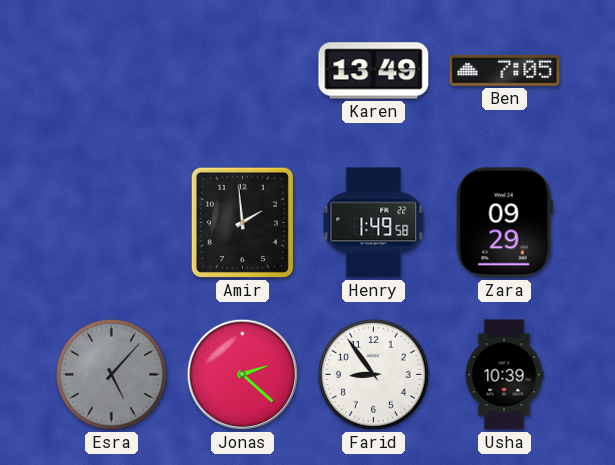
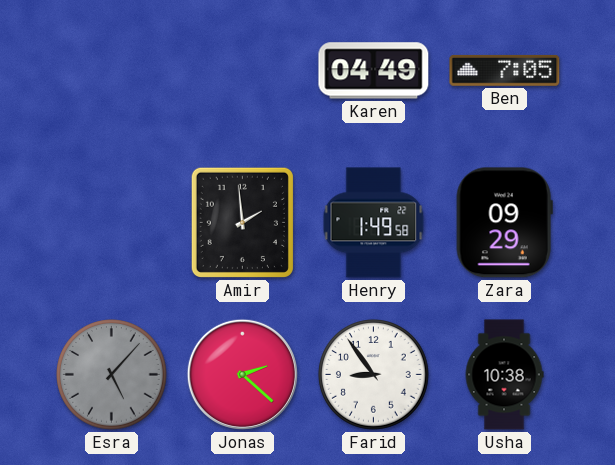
Karen: 13:49 -> 04:49
Usha: 10:39 -> 10:38
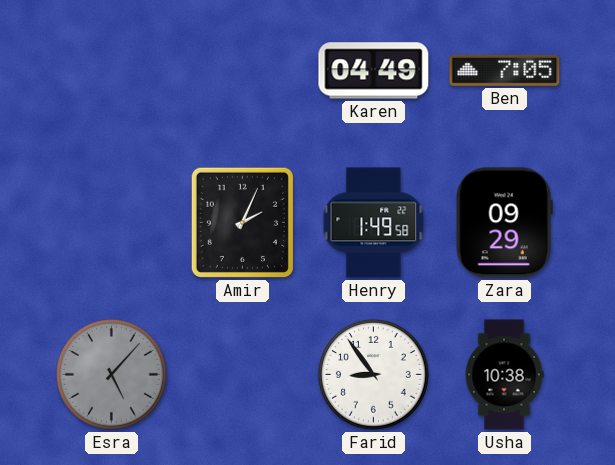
Amir: 1:59 -> 2:04
Jonas: 2:22 -> none
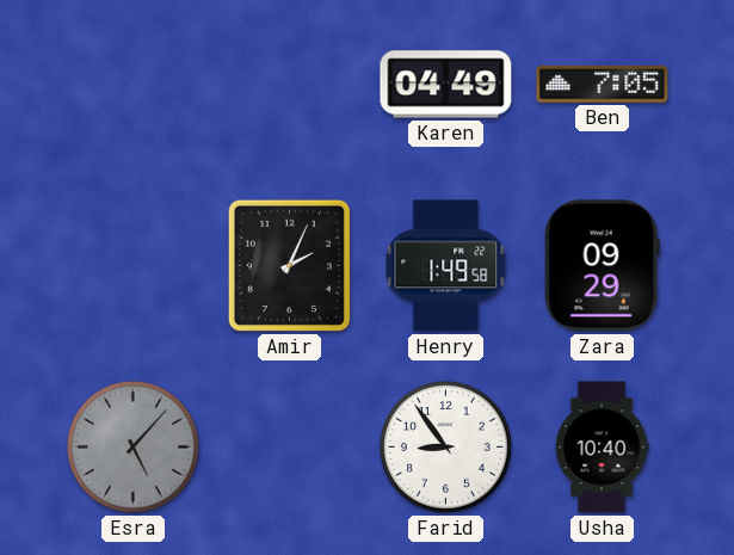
Usha: 10:38 -> 10:40
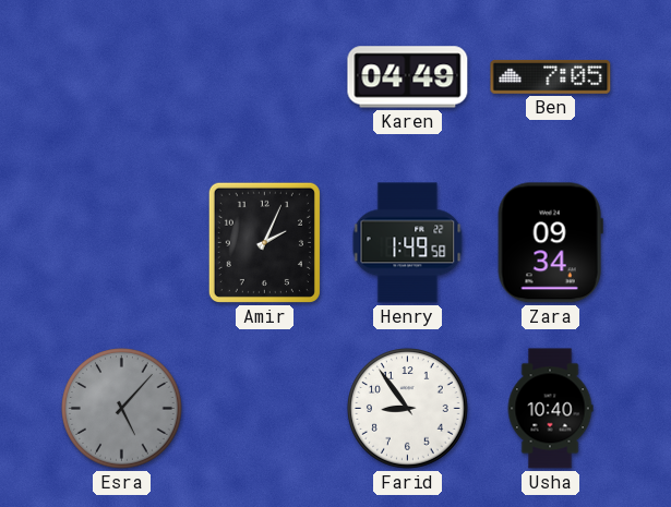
Zara: 09:29 -> 09:34
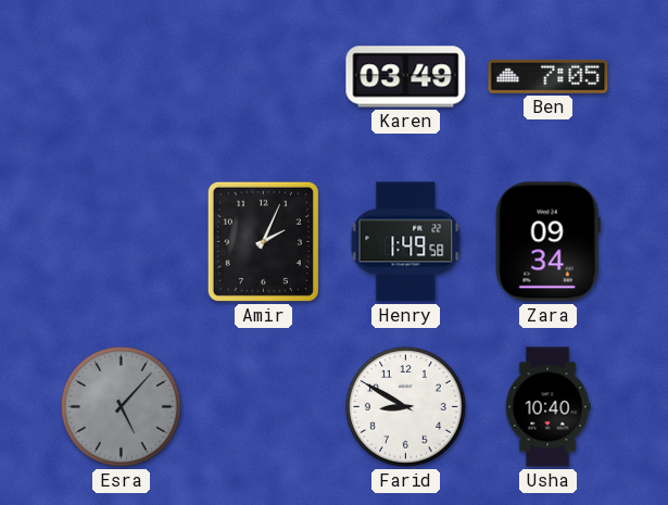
Karen: 04:49 -> 03:49
Farid: 8:54 -> 8:50
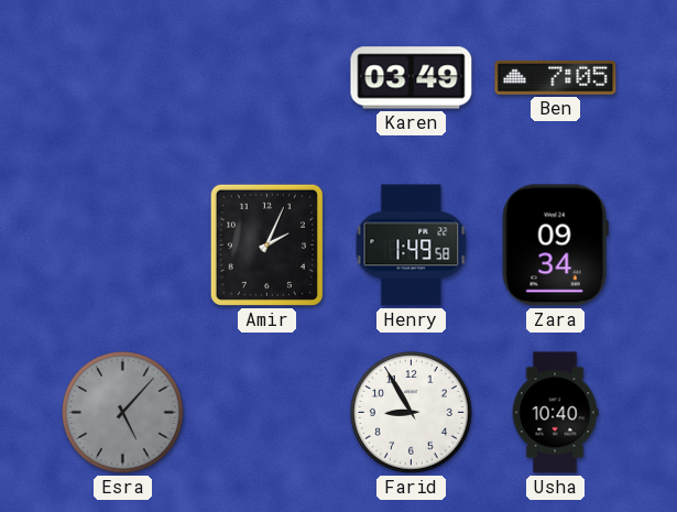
Farid: 8:50 -> 8:55
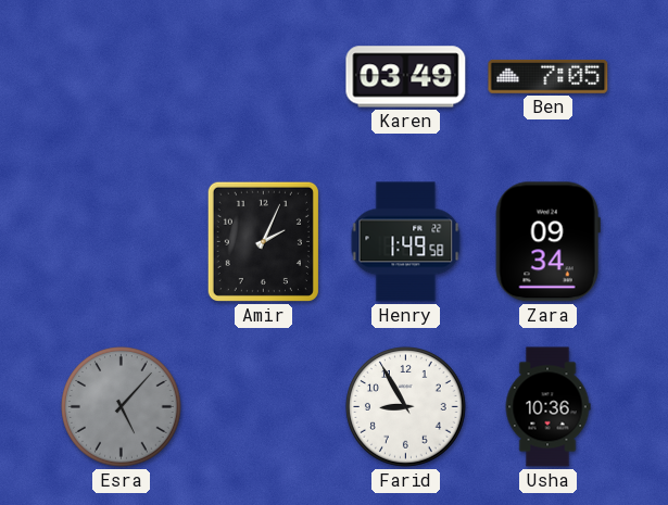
Usha: 10:40 -> 10:36
